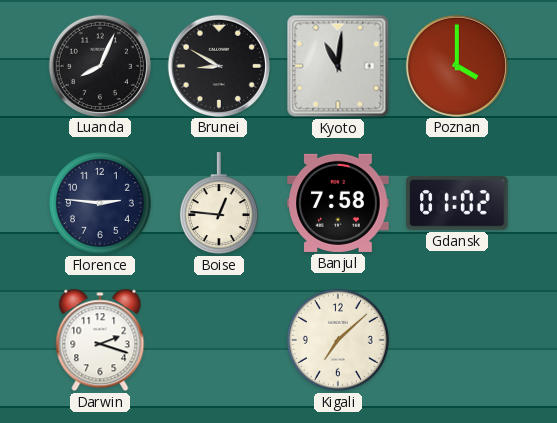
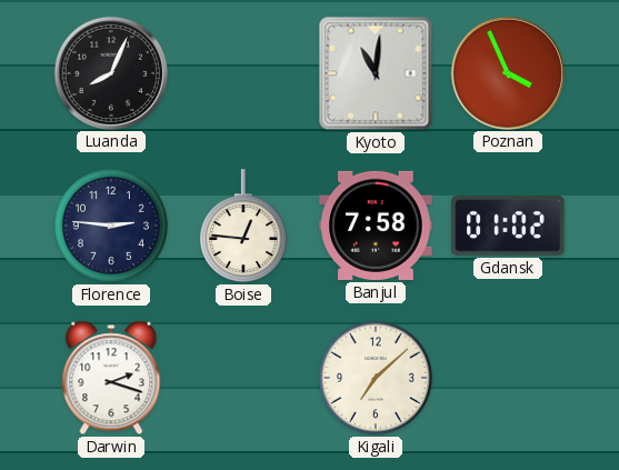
Brunei: 8:50 -> none
Poznan: 4:00 -> 3:56
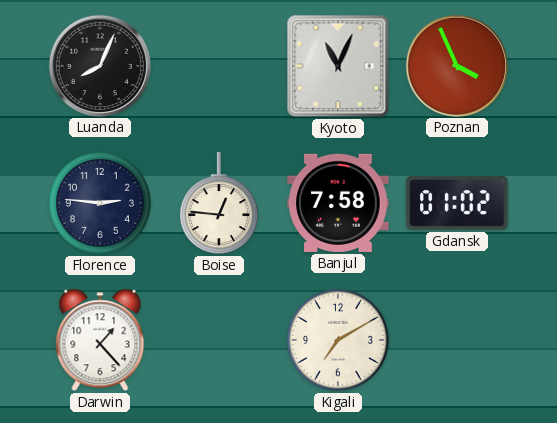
Kyoto: 11:01 -> 11:04
Darwin: 2:18 -> 1:23
Kigali: 7:08 -> 7:10
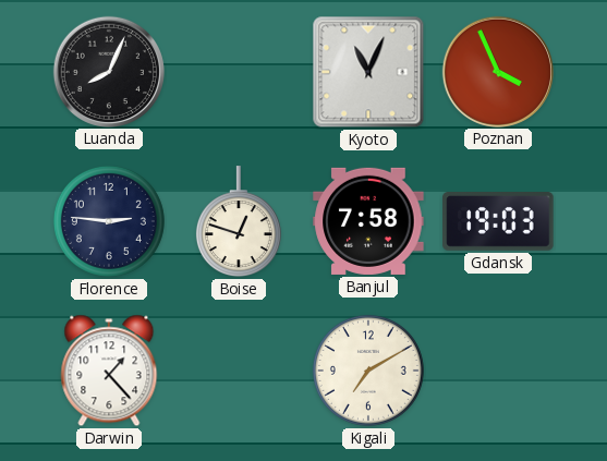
Boise: 12:46 -> 12:48
Gdansk: 01:02 -> 19:03
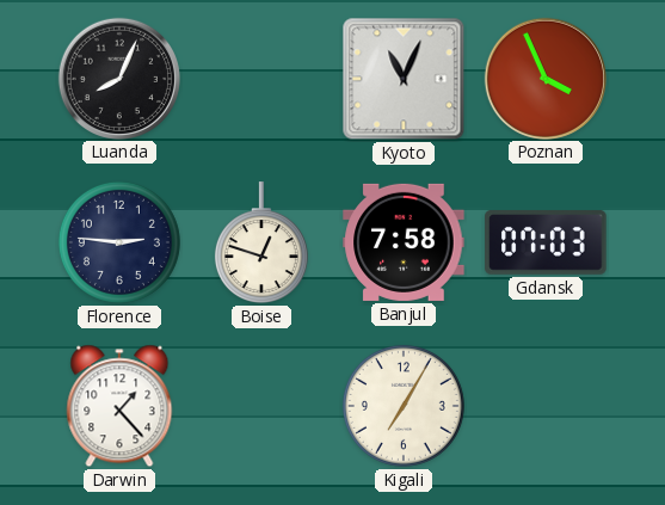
Gdansk: 19:03 -> 07:03
Kigali: 7:10 -> 7:05
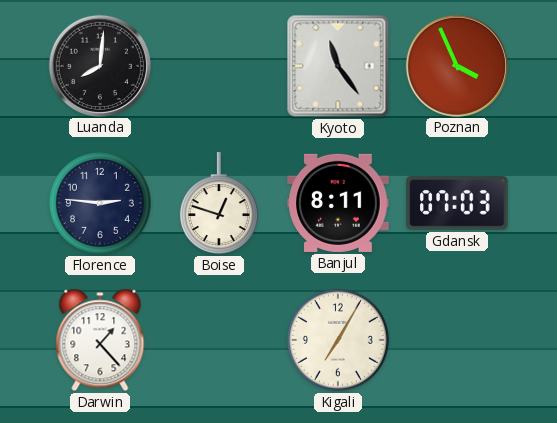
Luanda: 8:04 -> 8:01
Kyoto: 11:04 -> 11:24
Banjul: 7:58 -> 8:11
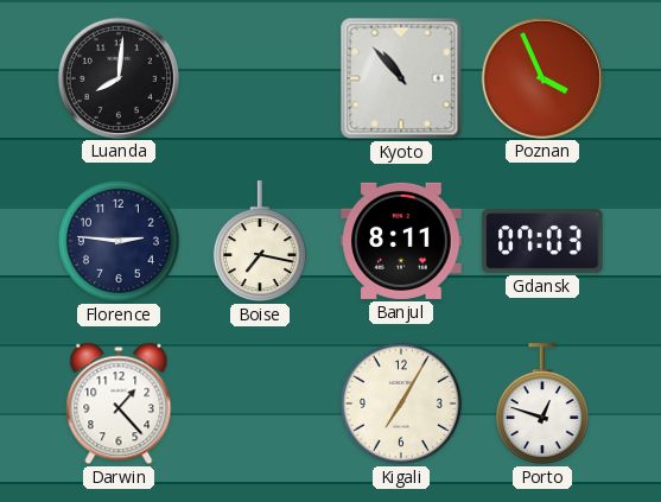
Kyoto: 11:24 -> 10:53
Boise: 12:48 -> 7:17
Porto: none -> 12:48
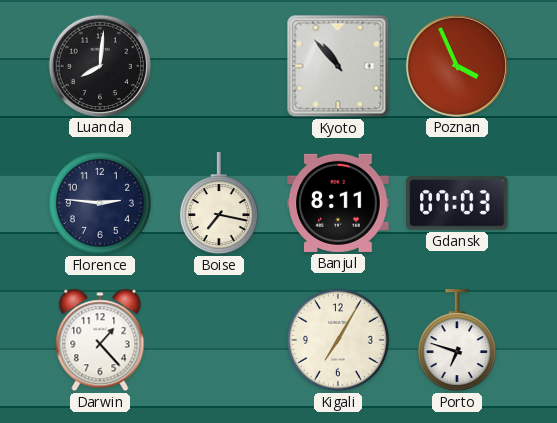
Porto: 12:48 -> 6:48
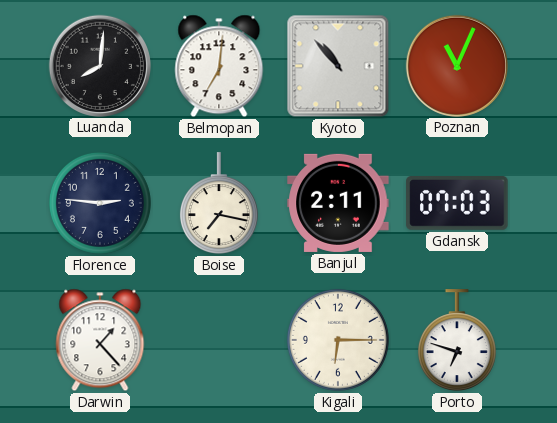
Belmopan: none -> 7:01
Poznan: 3:56 -> 11:04
Banjul: 8:11 -> 2:11
Kigali: 7:05 -> 6:15
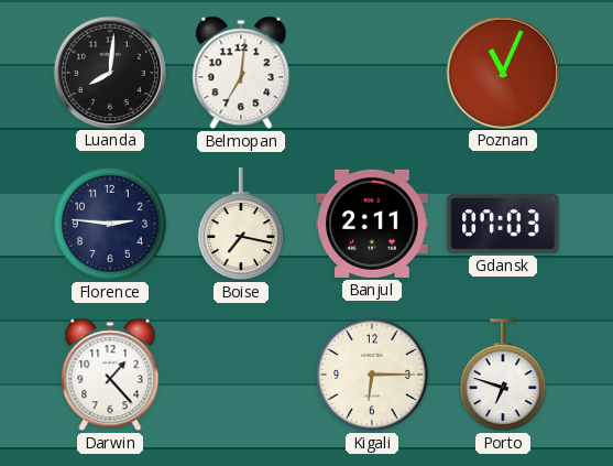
Kyoto: 10:53 -> none
